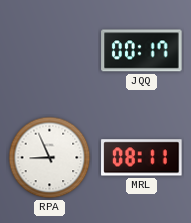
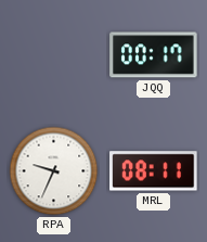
RPA: 8:56 -> 9:34
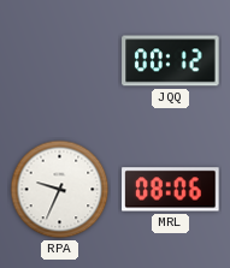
JQQ: 00:17 -> 00:12
MRL: 08:11 -> 08:06
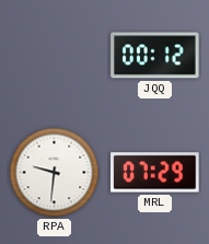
RPA: 9:34 -> 9:31
MRL: 08:06 -> 07:29
